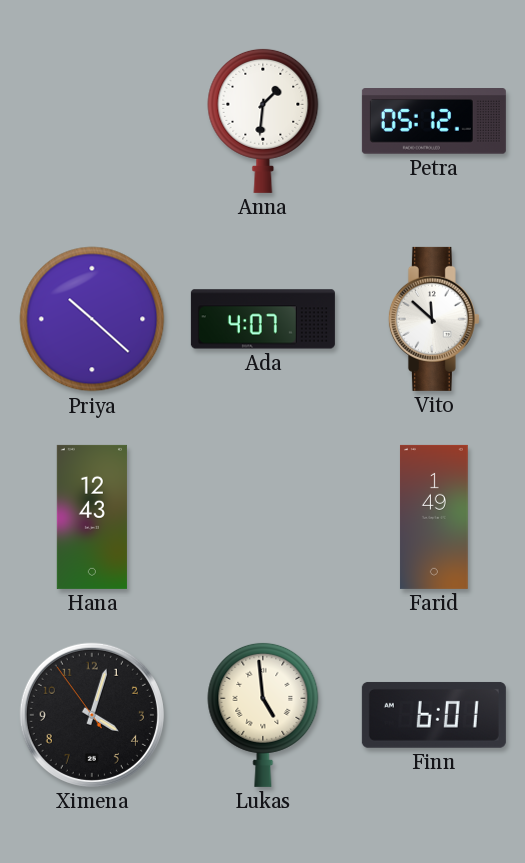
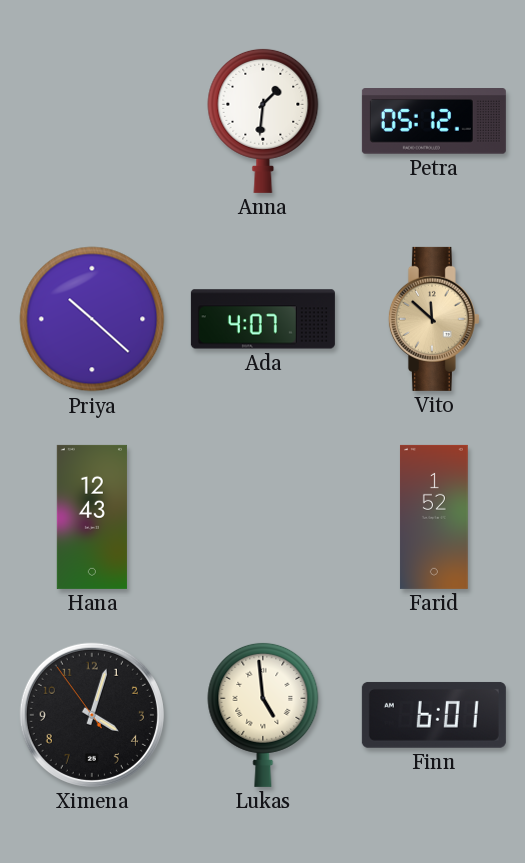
Vito dial: white -> champagne
Farid: 1:49 -> 1:52
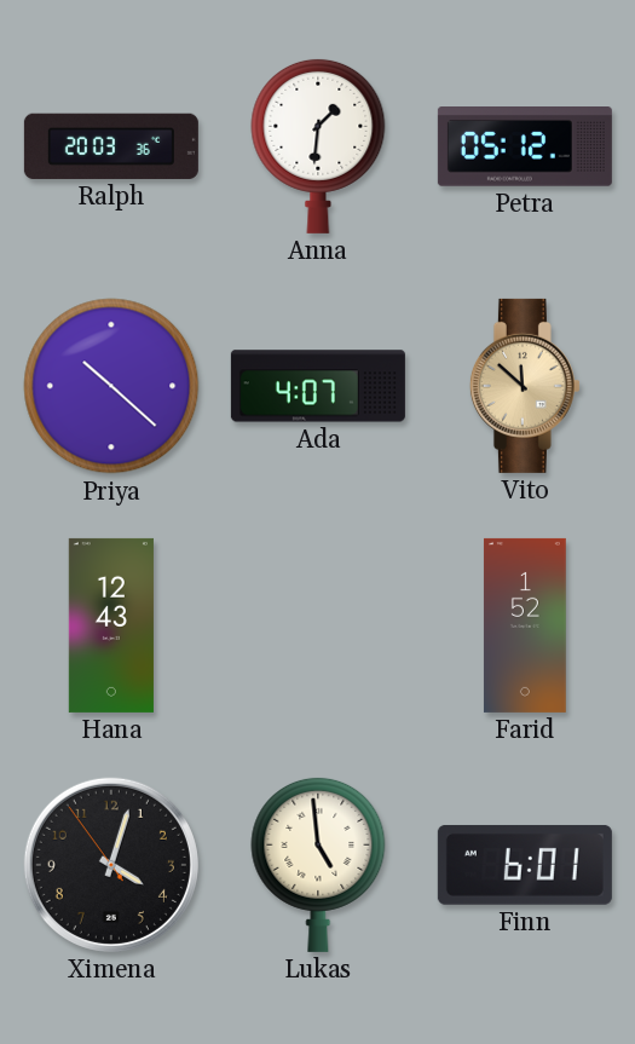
Ralph: none -> 20:03
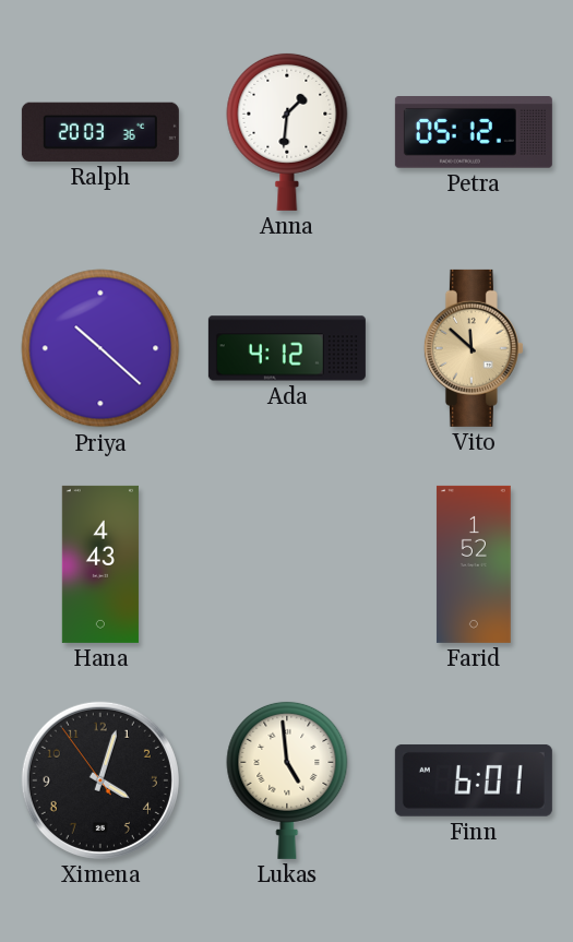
Ada: 4:07 -> 4:12
Hana: 12:43 -> 4:43
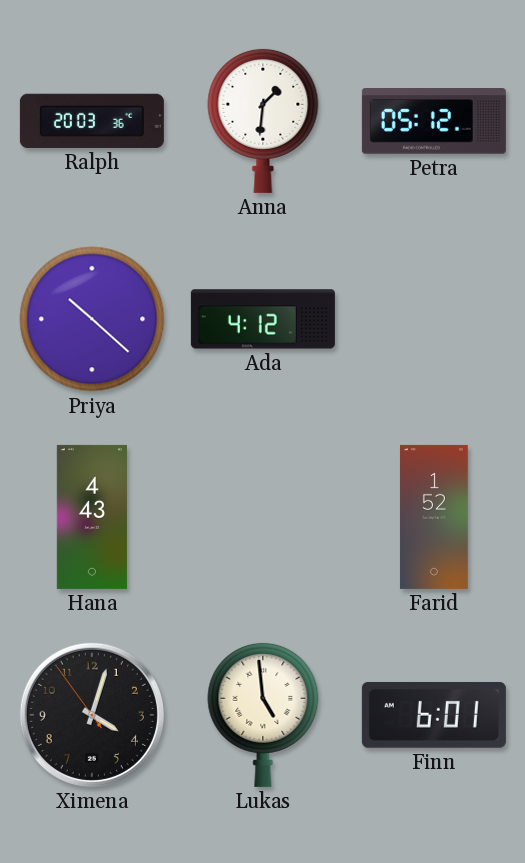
Vito: 11:52 -> none
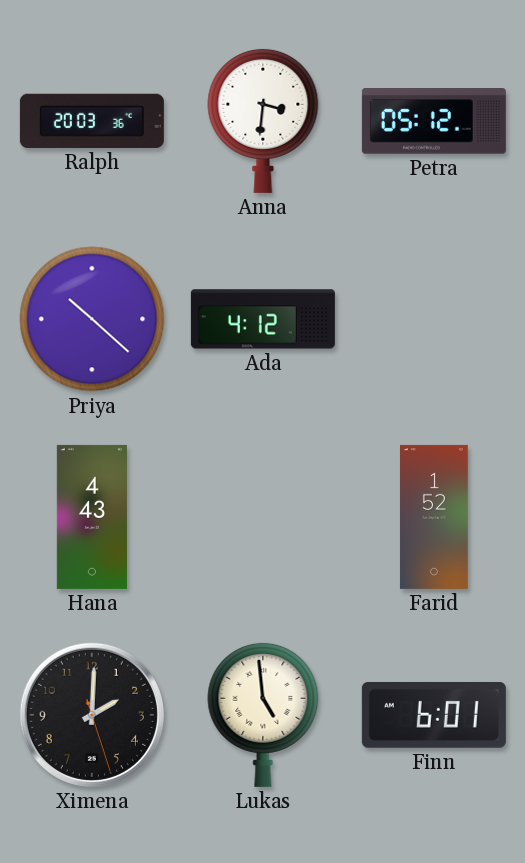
Anna: 1:31 -> 3:31
Ximena: 4:02 -> 2:00
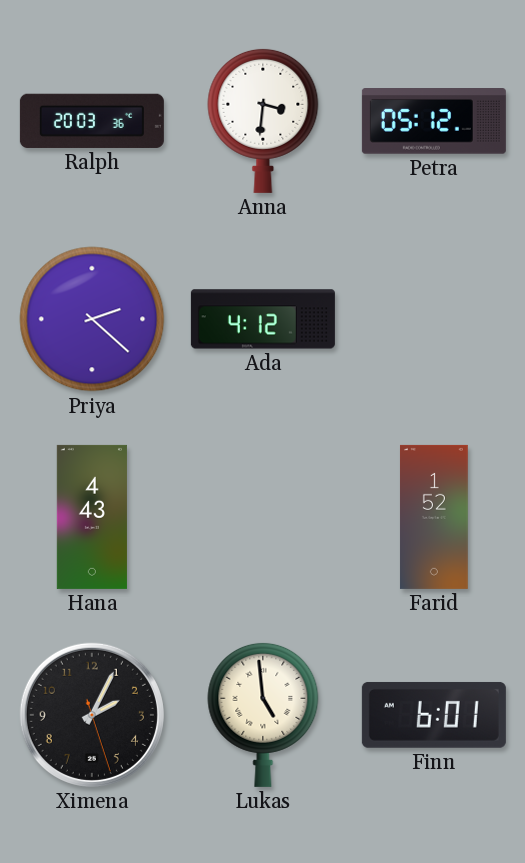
Priya: 10:22 -> 2:22
Ximena: 2:00 -> 2:04
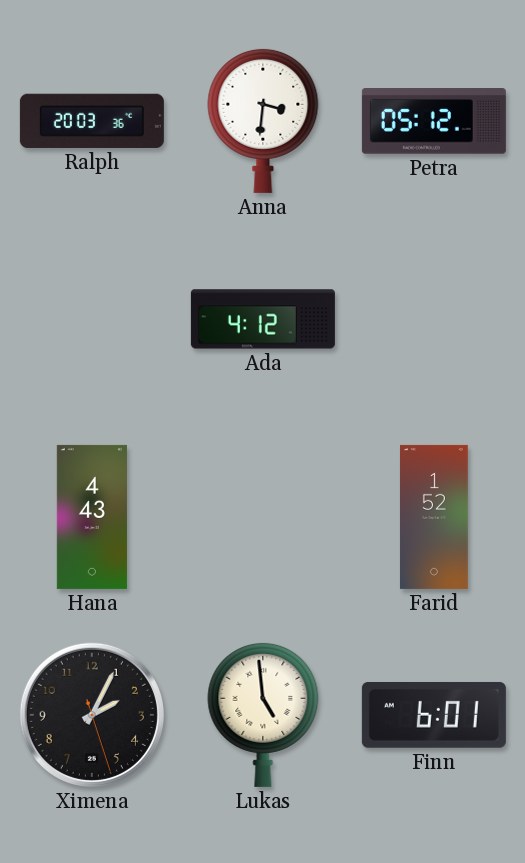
Priya: 2:22 -> none
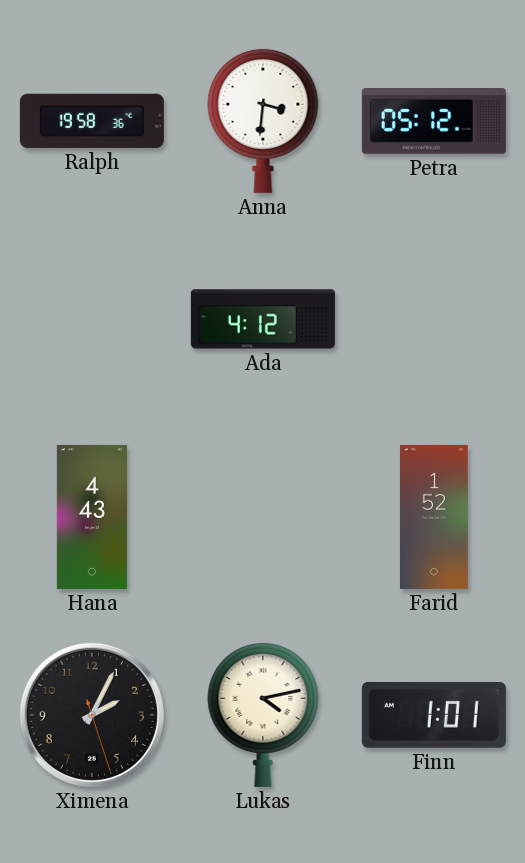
Ralph: 20:03 -> 19:58
Lukas: 4:59 -> 4:13
Finn: 6:01 -> 1:01
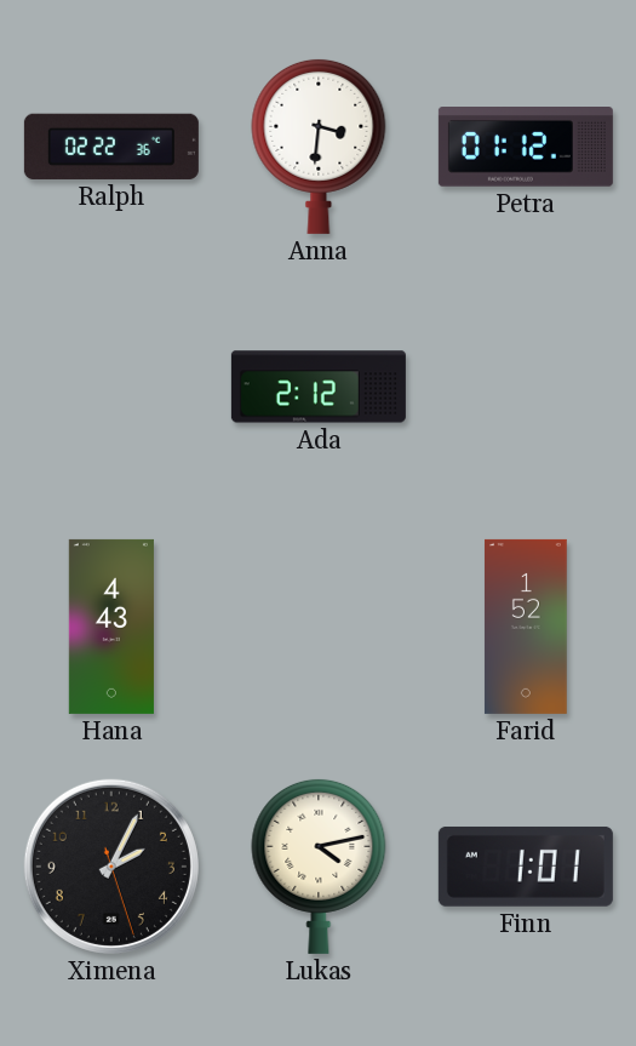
Ralph: 19:58 -> 02:22
Petra: 05:12 -> 01:12
Ada: 4:12 -> 2:12
